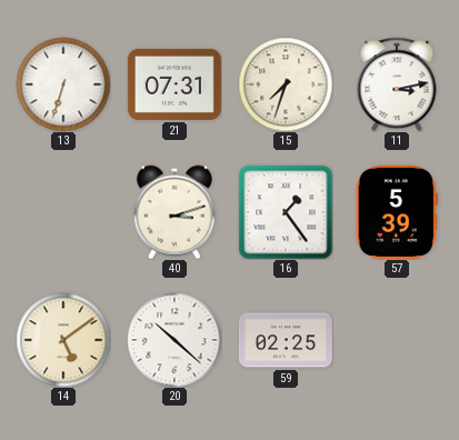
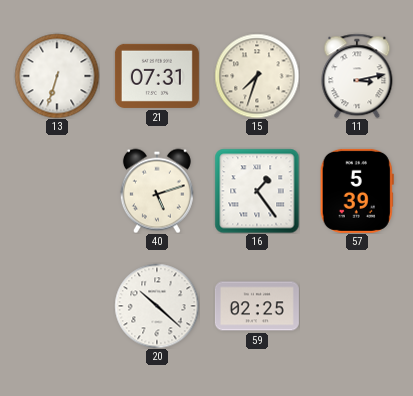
40: 3:12 -> 5:12
14: 5:09 -> none
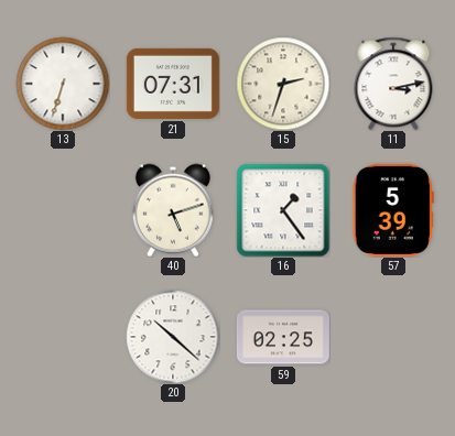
15: 7:33 -> 2:33
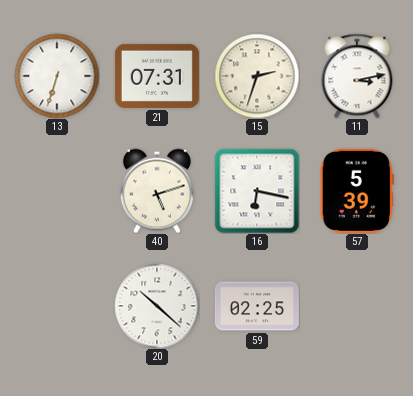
16: 1:24 -> 6:17
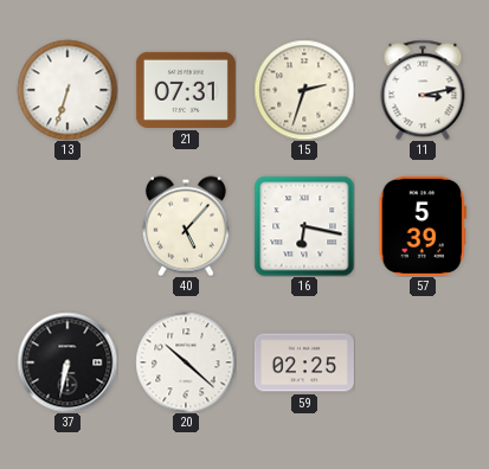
40: 5:12 -> 5:07
37: none -> 6:32
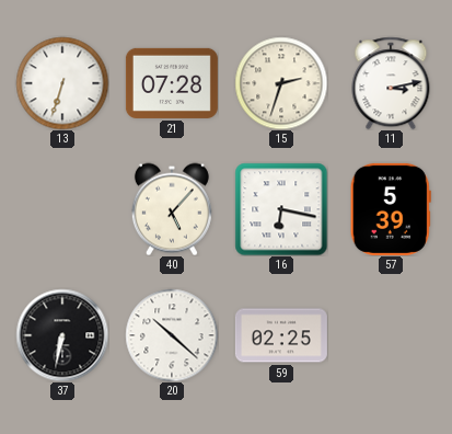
21: 07:31 -> 07:28
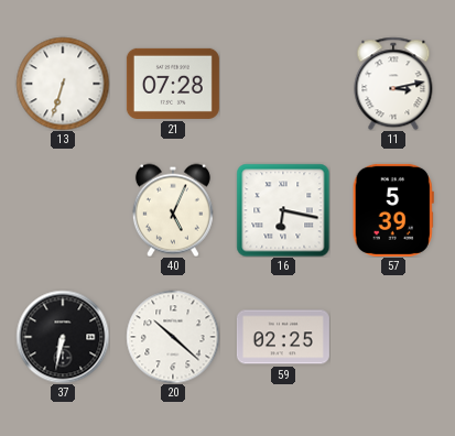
15: 2:33 -> none
40: 5:07 -> 5:04
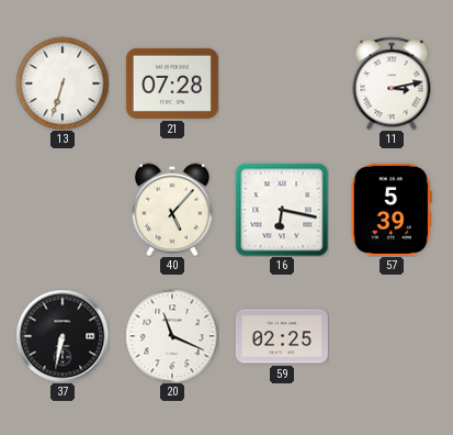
40: 5:04 -> 5:07
20: 10:22 -> 11:19
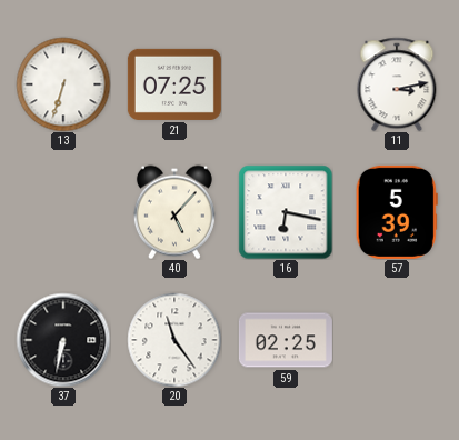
21: 07:28 -> 07:25
20: 11:19 -> 11:24
